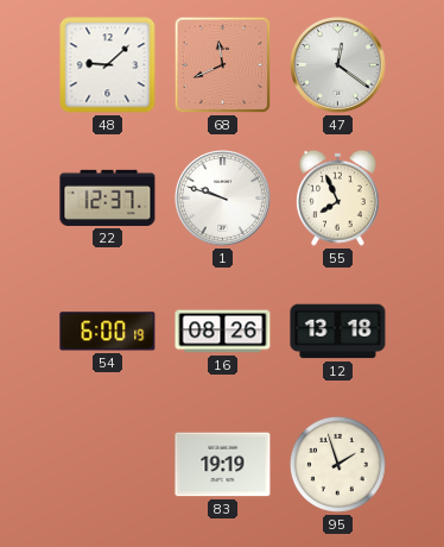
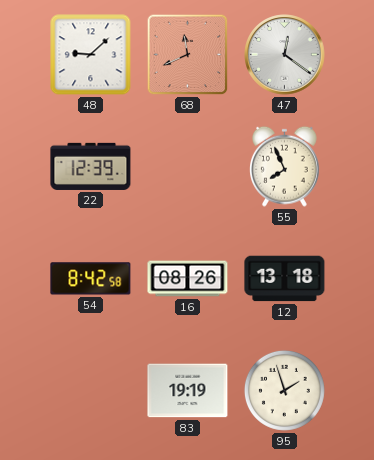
22: 12:37 -> 12:39
1: 9:48 -> none
54: 6:00 -> 8:42
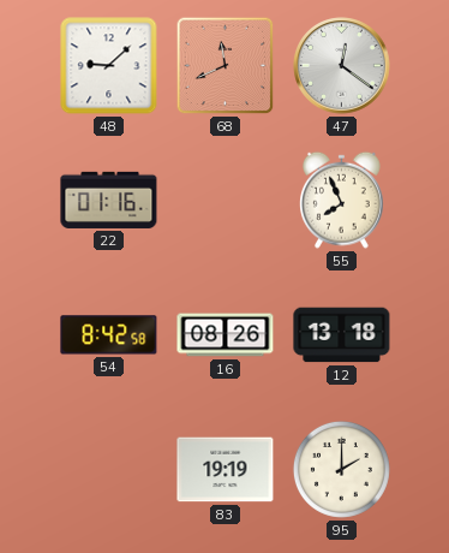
22: 12:39 -> 01:16
95: 1:57 -> 2:00
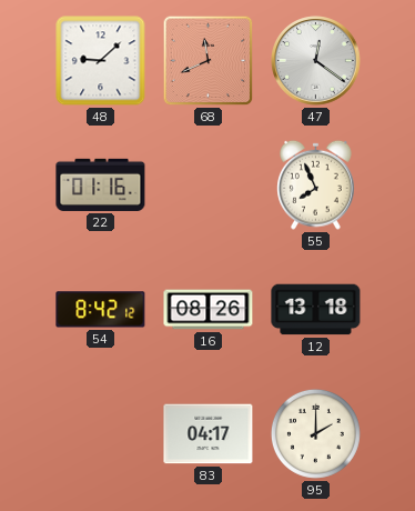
54: 8:42:58 -> 8:42:12
83: 19:19 -> 04:17
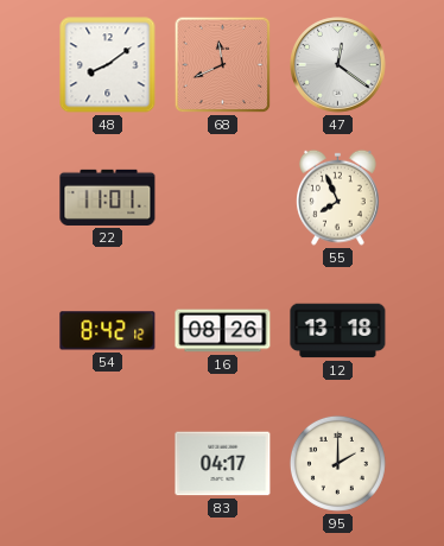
48: 9:08 -> 8:09
22: 01:16 -> 11:01
